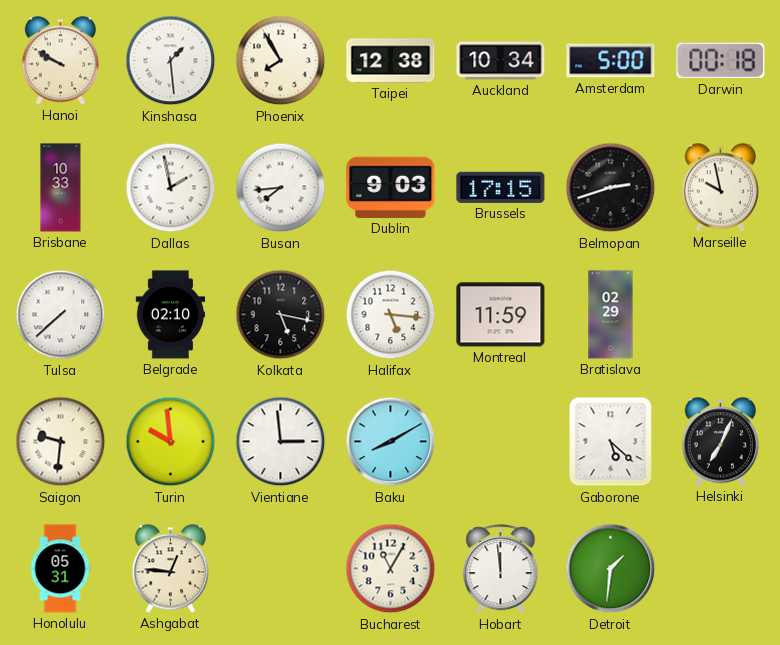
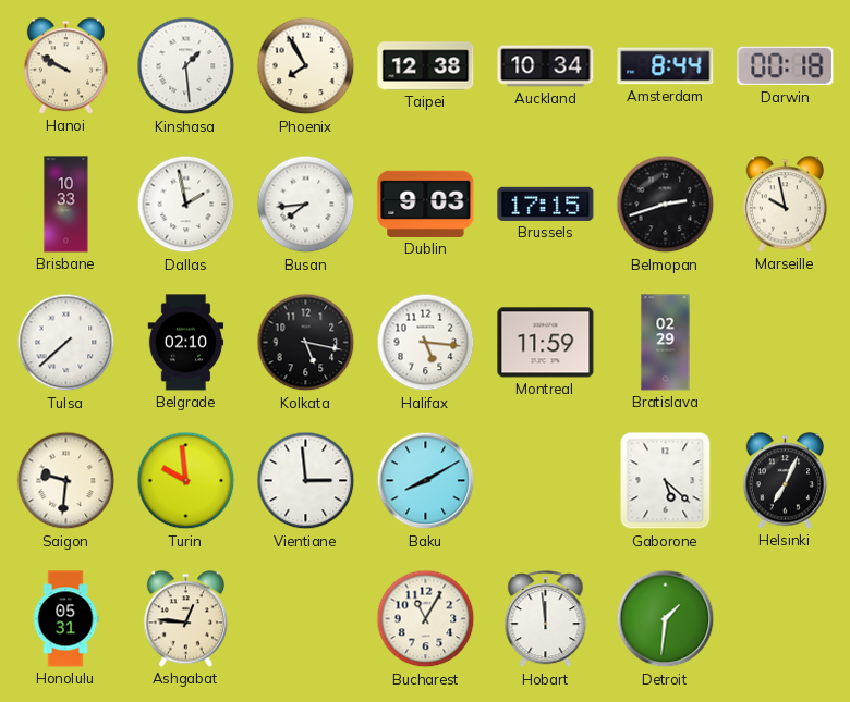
Amsterdam: 5:00 -> 8:44
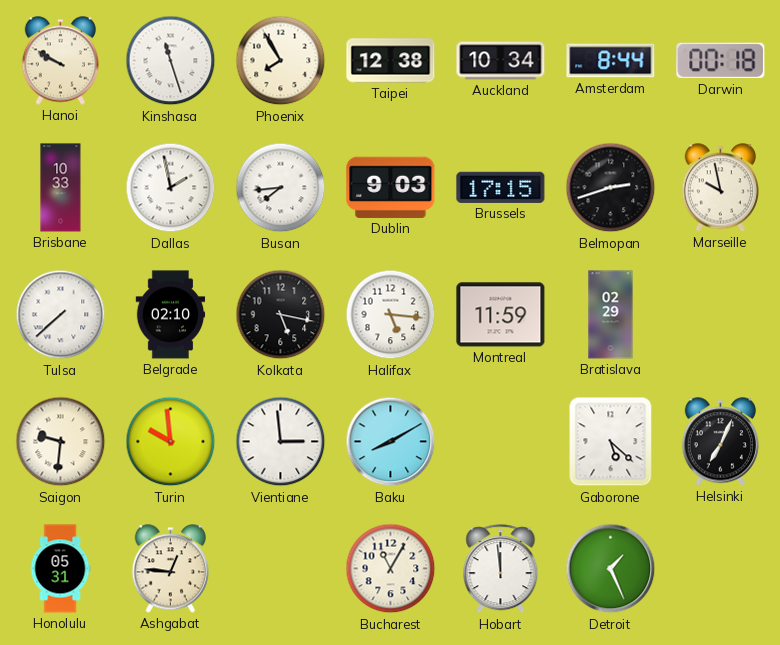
Kinshasa: 1:29 -> 11:27
Detroit: 1:31 -> 1:26
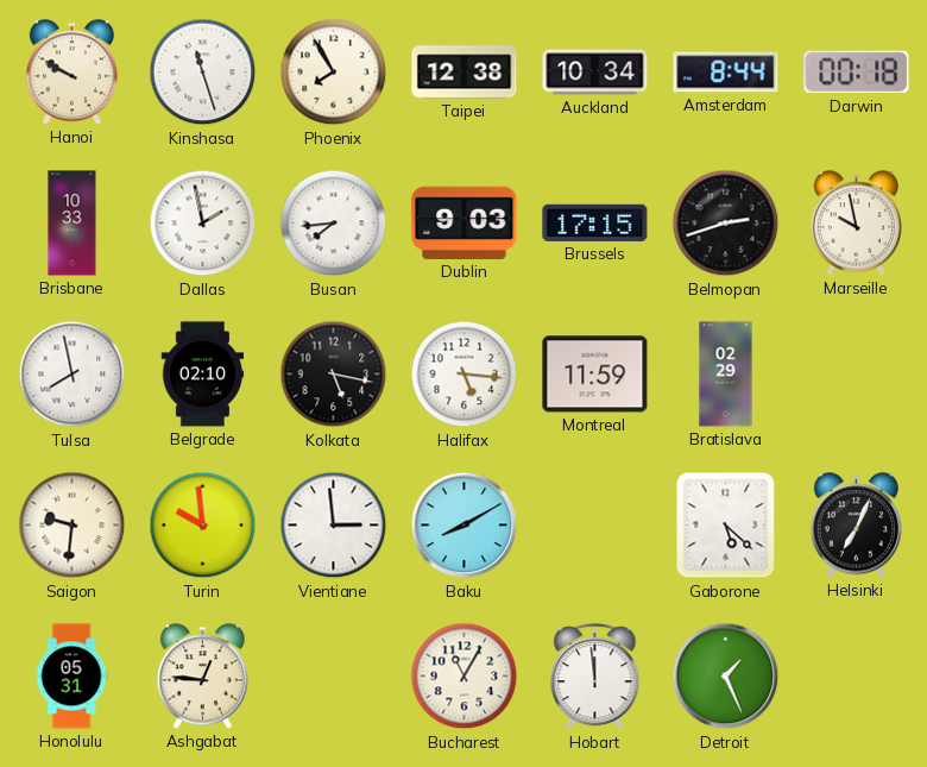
Tulsa: 7:38 -> 7:58
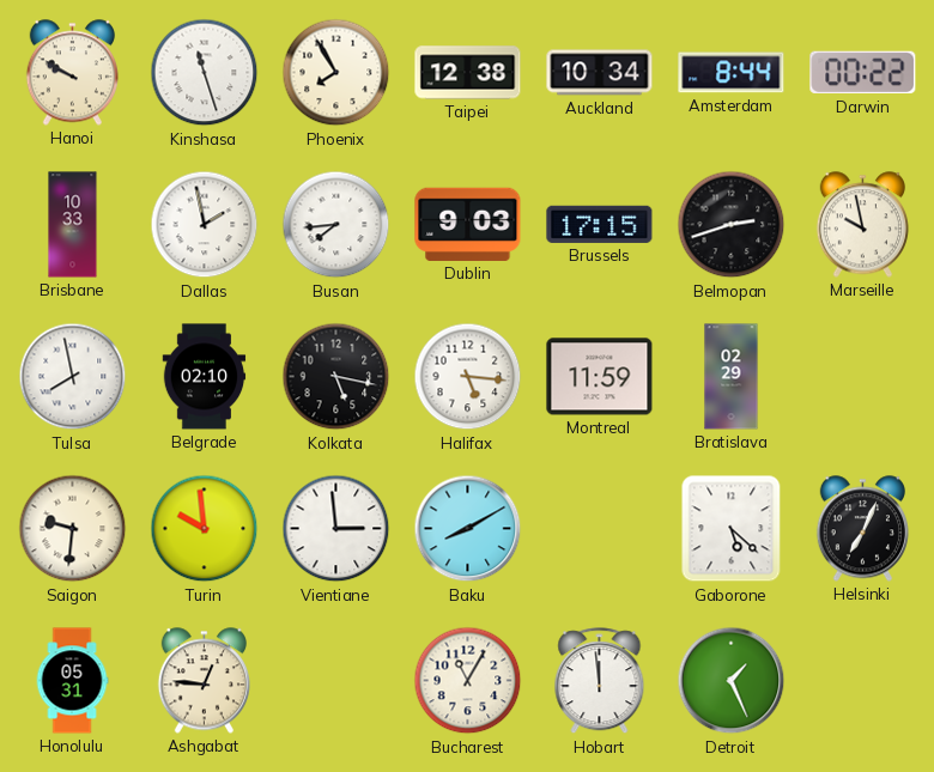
Darwin: 00:18 -> 00:22
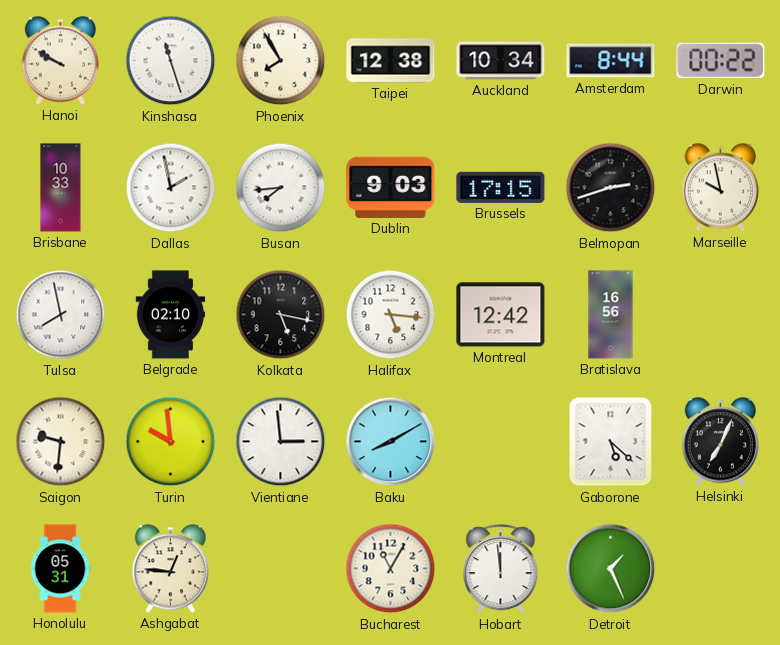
Montreal: 11:59 -> 12:42
Bratislava: 02:29 -> 16:56
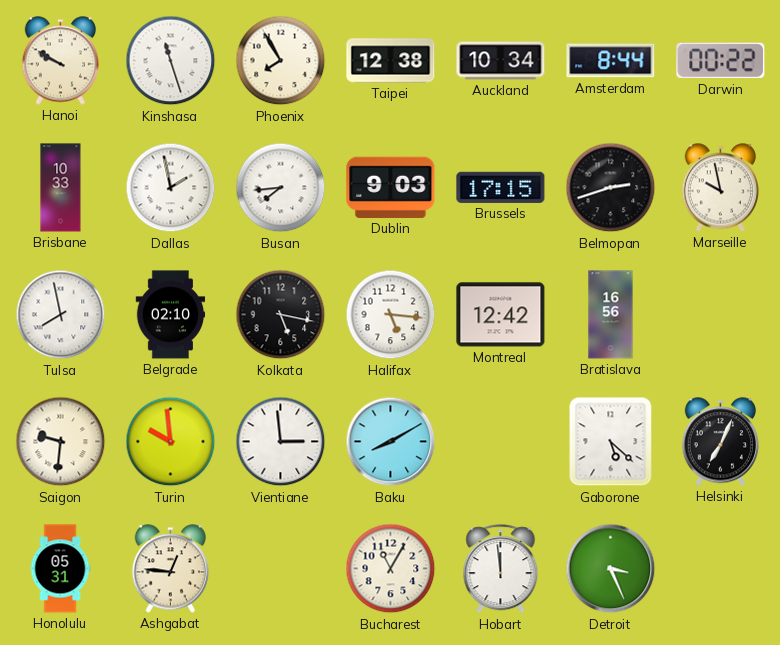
Detroit: 1:26 -> 3:26
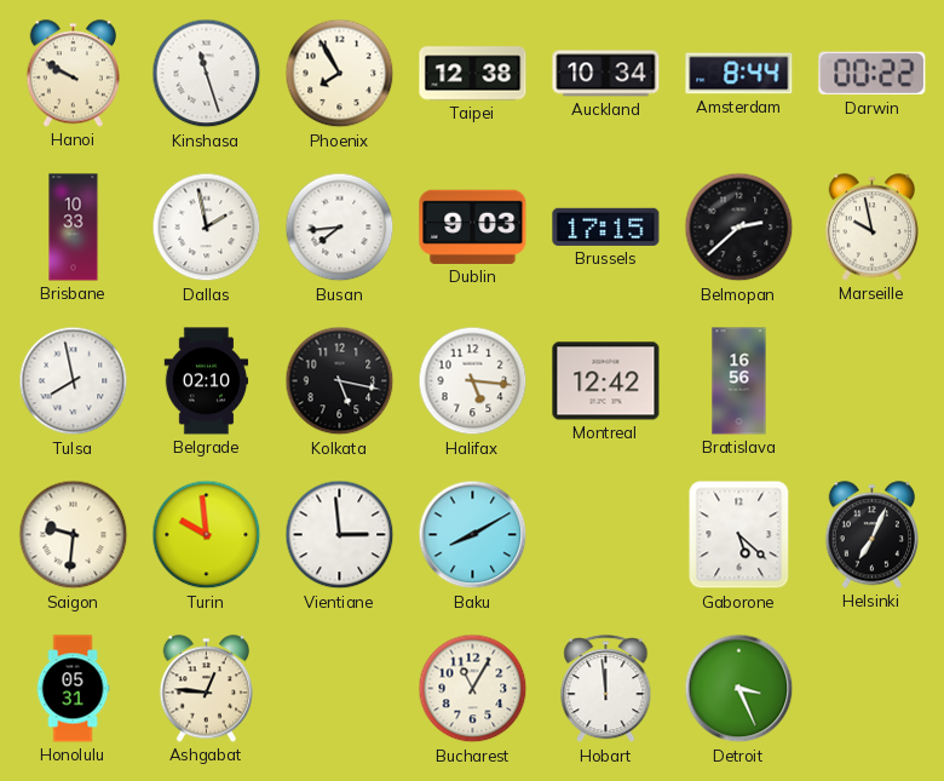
Belmopan: 2:42 -> 2:38
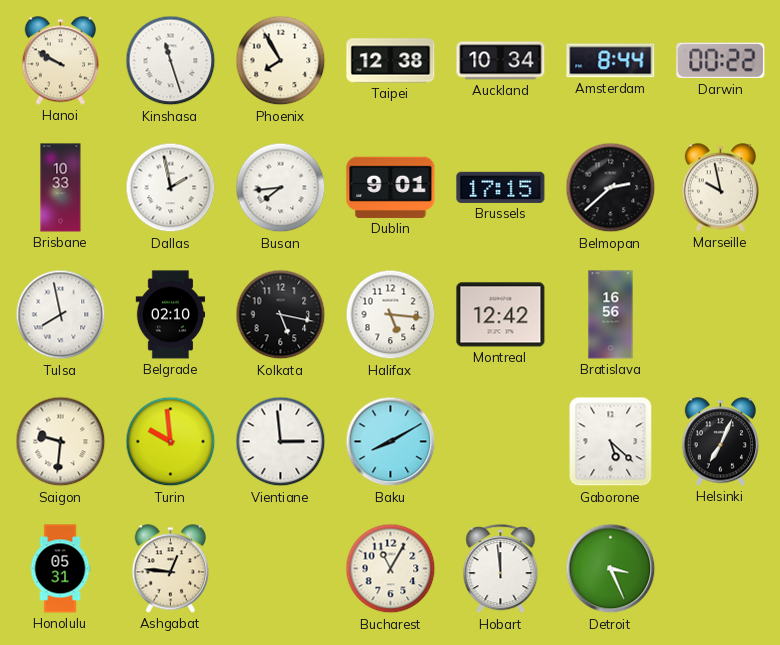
Dublin: 9:03 -> 9:01
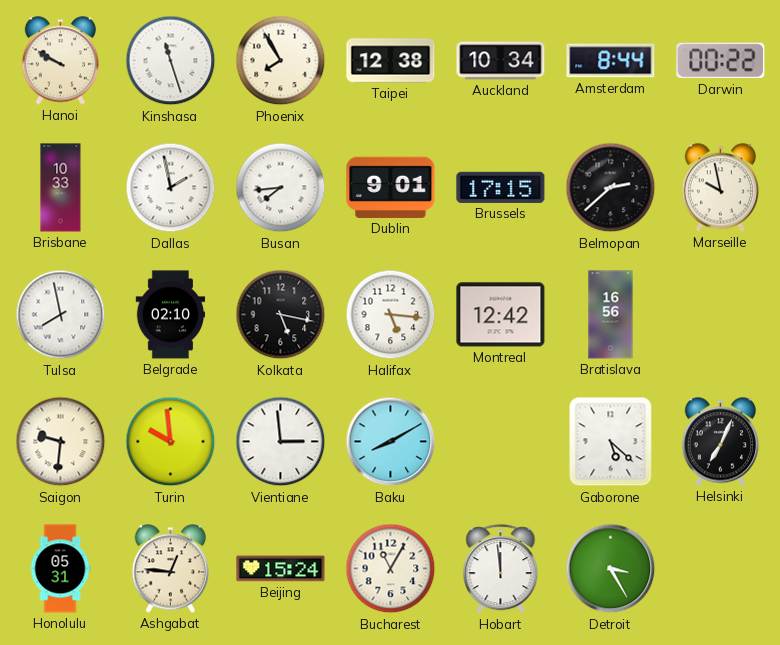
Beijing: none -> 15:24
Detroit: 3:26 -> 3:25
